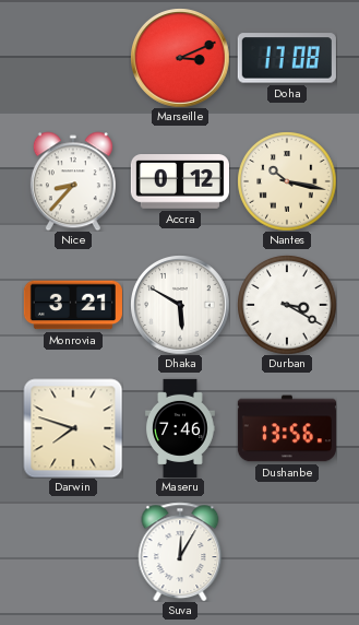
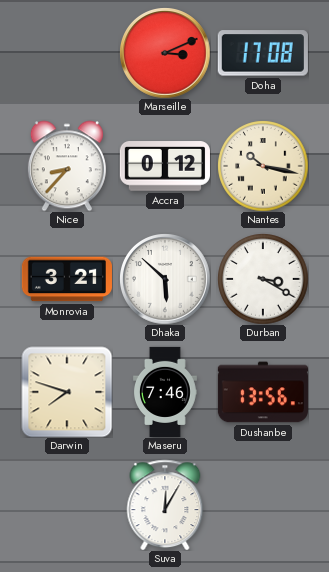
Dhaka: 5:50 -> 5:52
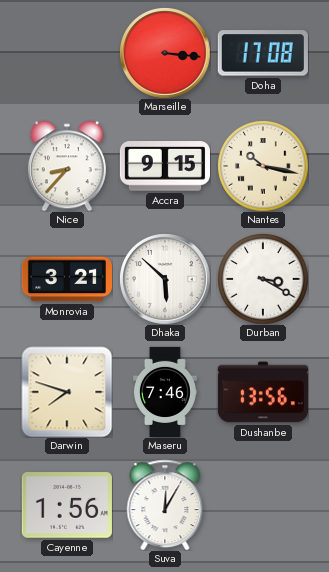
Marseille: 3:11 -> 3:16
Accra: 0:12 -> 9:15
Cayenne: none -> 1:56
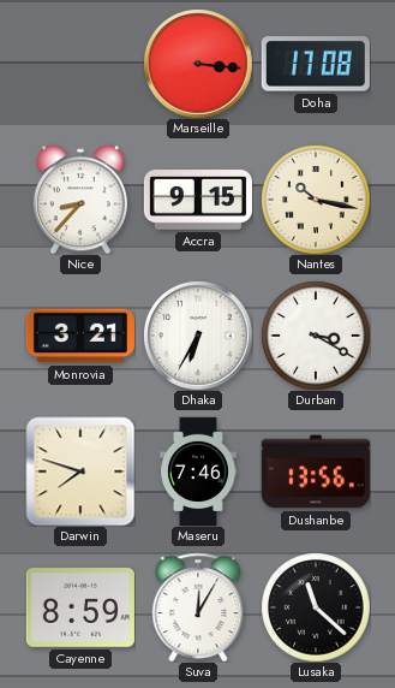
Dhaka: 5:52 -> 6:35
Cayenne: 1:56 -> 8:59
Lusaka: none -> 11:22
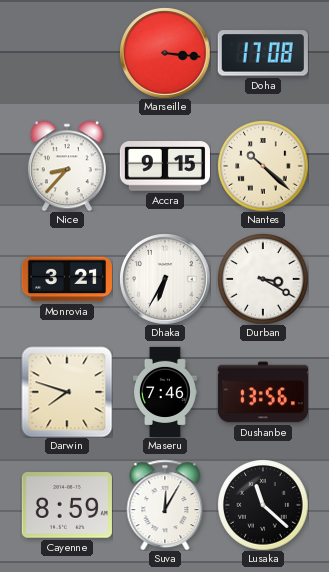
Nantes: 10:17 -> 10:22
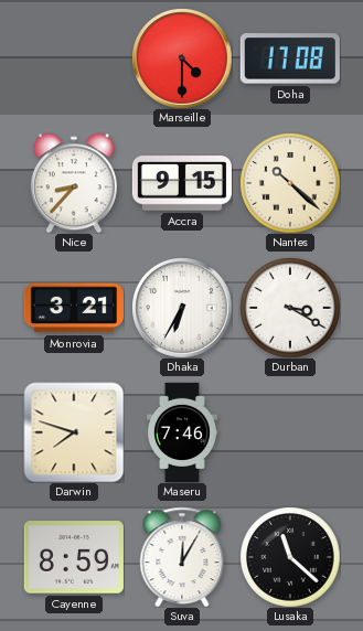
Marseille: 3:16 -> 4:30
Dushanbe: 13:56 -> none
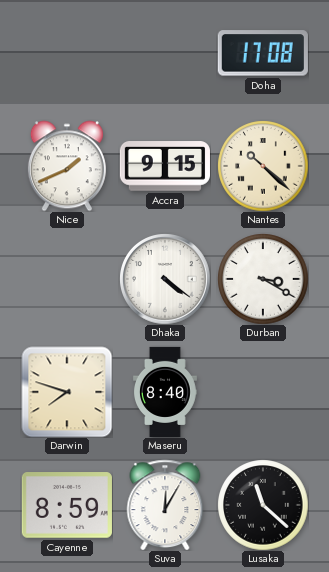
Marseille: 4:30 -> none
Nice: 8:37 -> 1:41
Monrovia: 3:21 -> none
Dhaka: 6:35 -> 4:21
Maseru: 7:46 -> 8:40
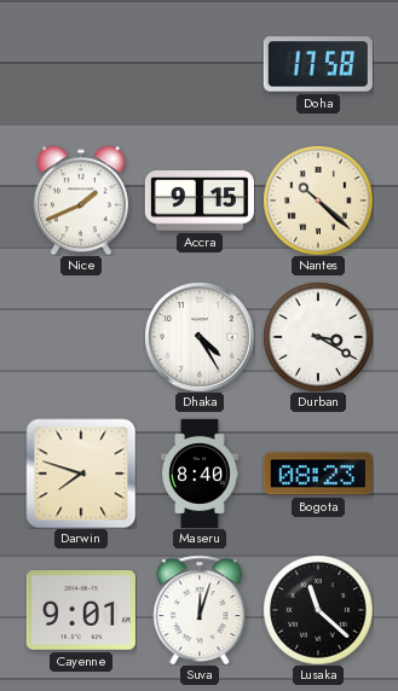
Doha: 17:08 -> 17:58
Dhaka: 4:21 -> 4:25
Bogota: none -> 08:23
Cayenne: 8:59 -> 9:01
Suva: 12:05 -> 12:03
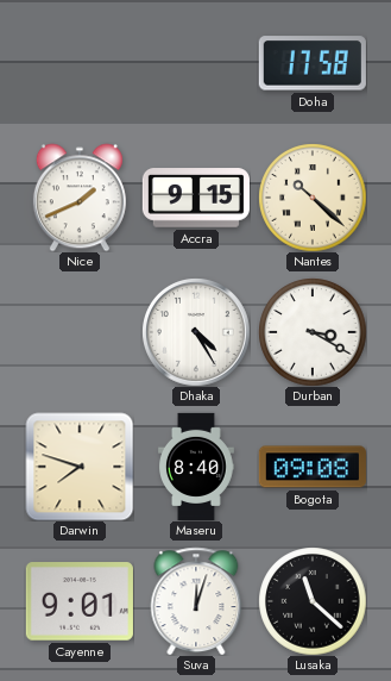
Bogota: 08:23 -> 09:08
